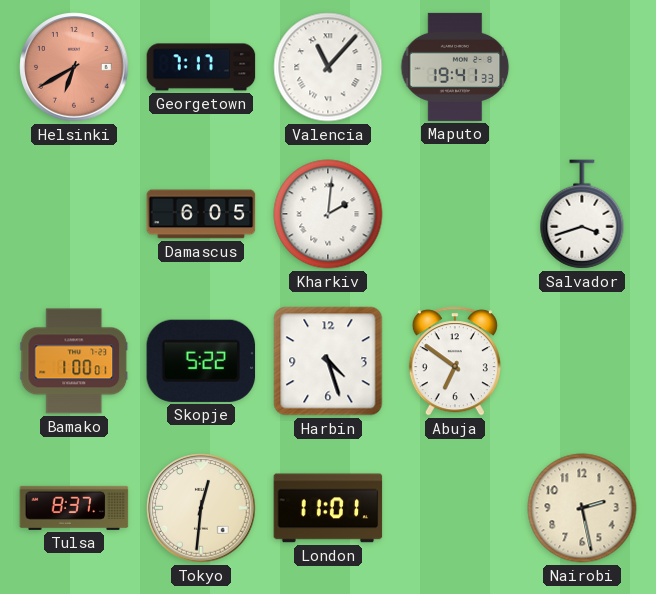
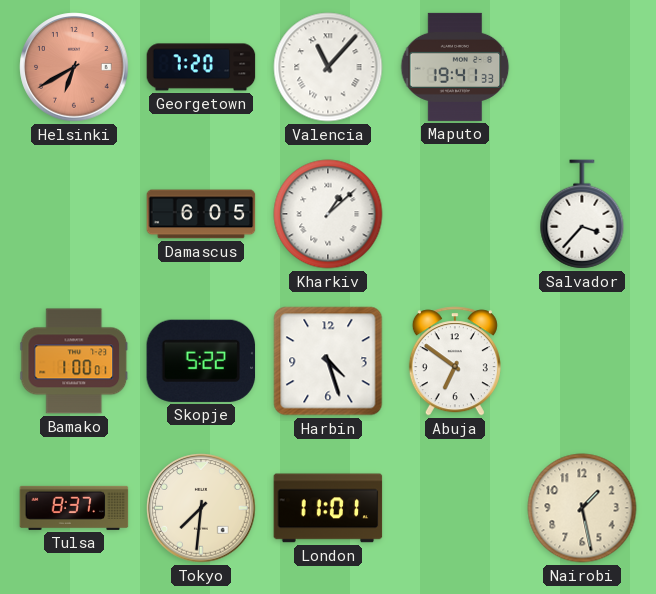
Georgetown: 7:17 -> 7:20
Kharkiv: 2:01 -> 1:08
Salvador: 3:42 -> 3:37
Tokyo: 12:31 -> 7:31
Nairobi: 2:28 -> 1:28
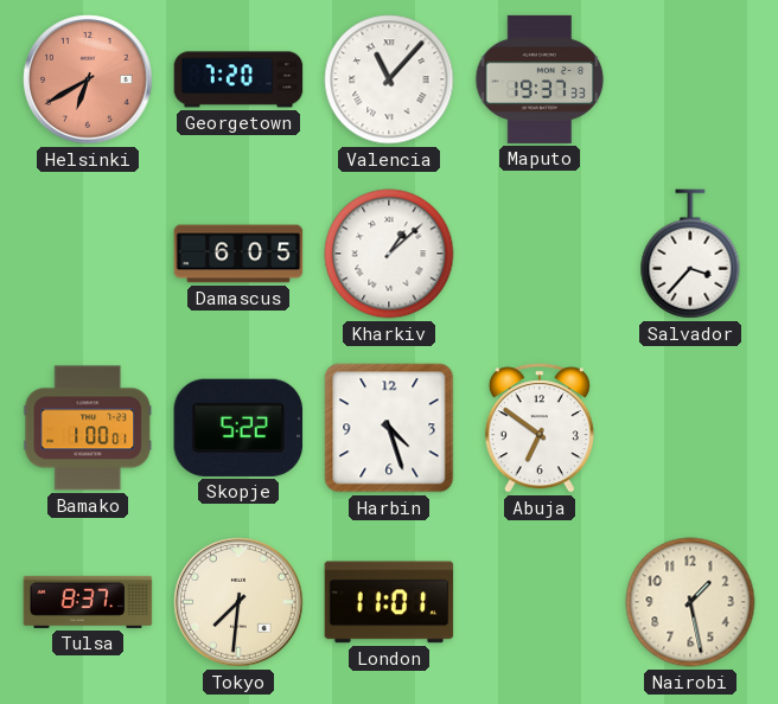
Maputo: 19:41 -> 19:37
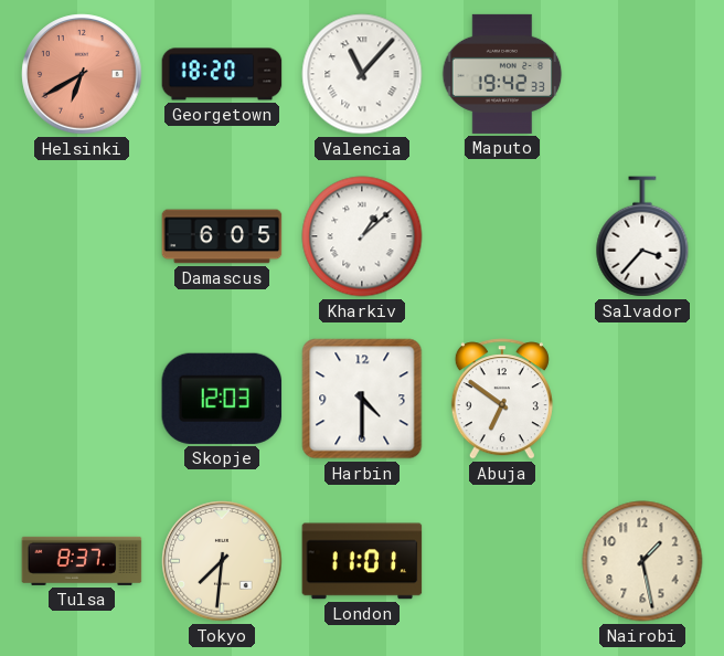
Georgetown: 7:20 -> 18:20
Maputo: 19:37 -> 19:42
Bamako: 1:00 -> none
Skopje: 5:22 -> 12:03
Harbin: 4:27 -> 4:30
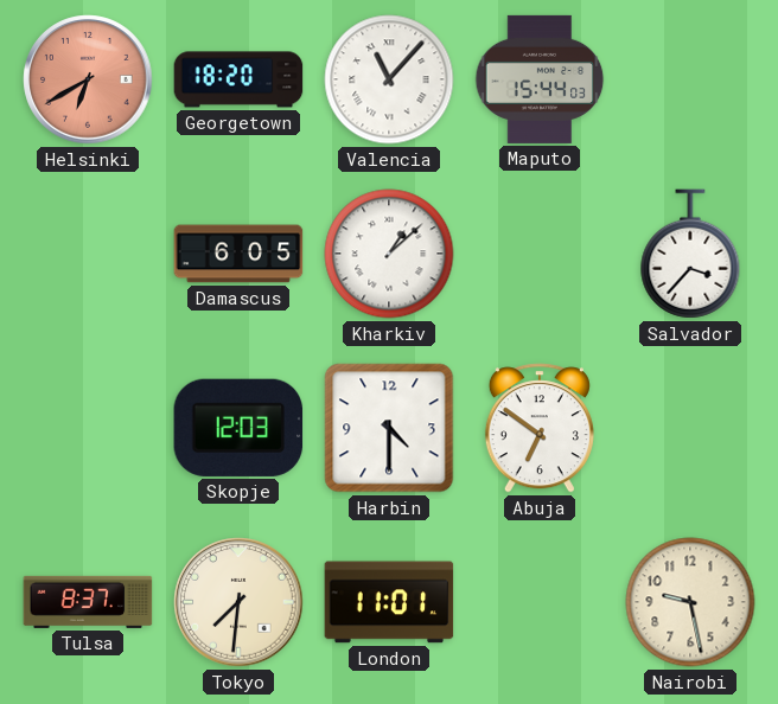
Maputo: 19:42 -> 15:44
Nairobi: 1:28 -> 9:28
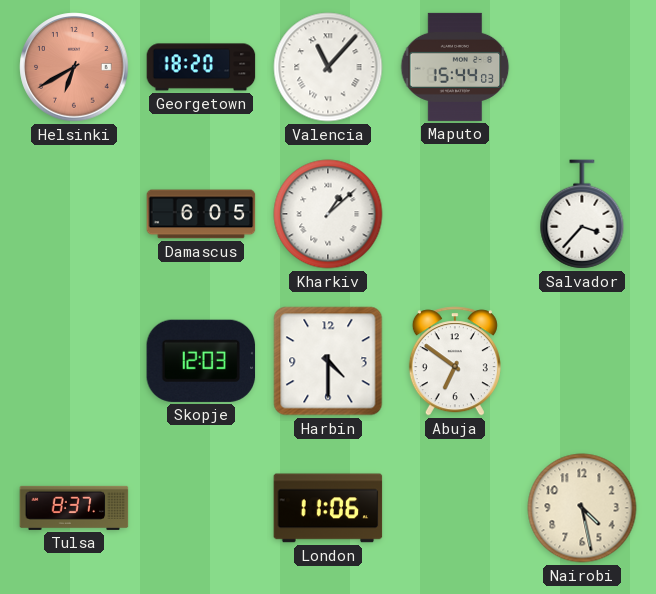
Tokyo: 7:31 -> none
London: 11:01 -> 11:06
Nairobi: 9:28 -> 4:28
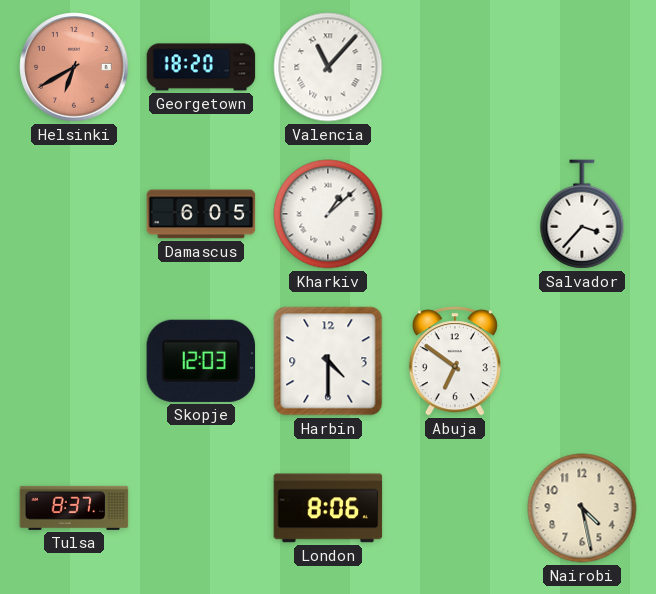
Maputo: 15:44 -> none
London: 11:06 -> 8:06
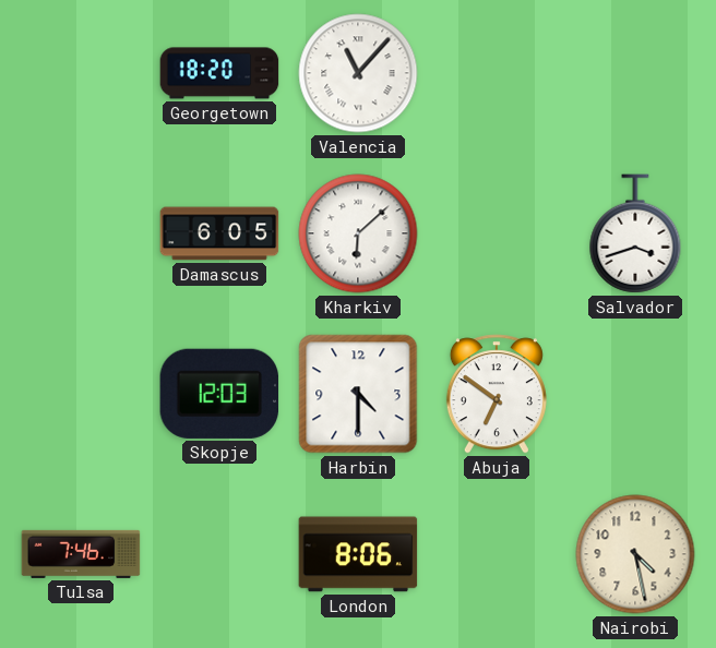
Helsinki: 6:40 -> none
Kharkiv: 1:08 -> 6:08
Salvador: 3:37 -> 3:42
Tulsa: 8:37 -> 7:46
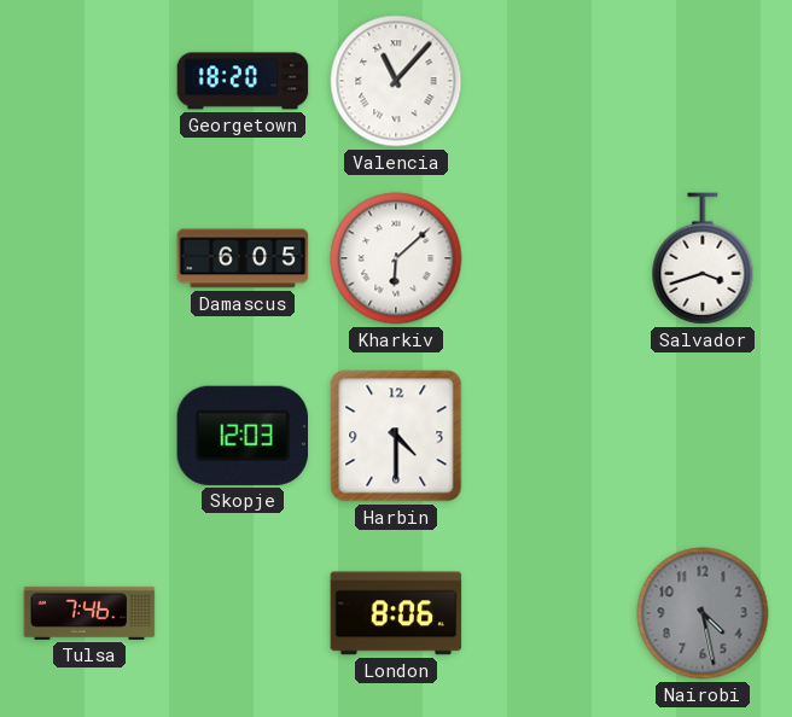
Abuja: 6:51 -> none
Nairobi dial: cream -> grey
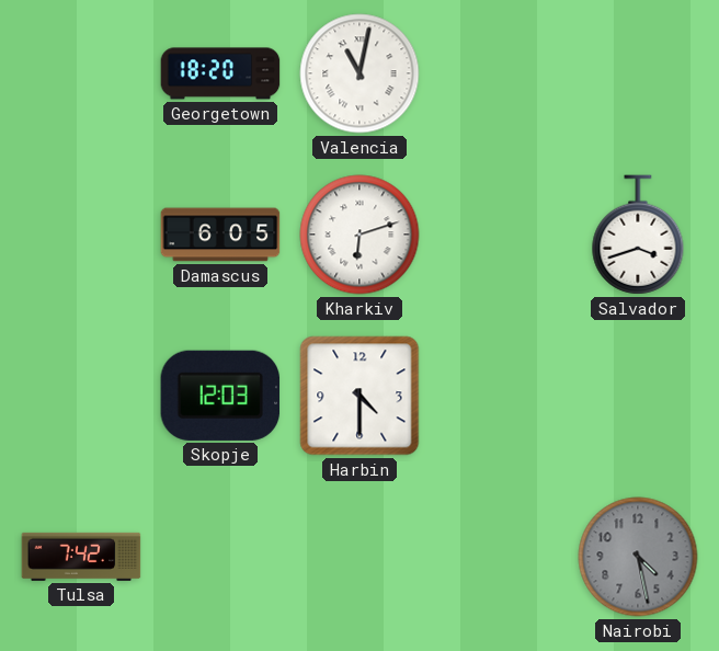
Valencia: 11:07 -> 11:02
Kharkiv: 6:08 -> 6:12
Tulsa: 7:46 -> 7:42
London: 8:06 -> none
